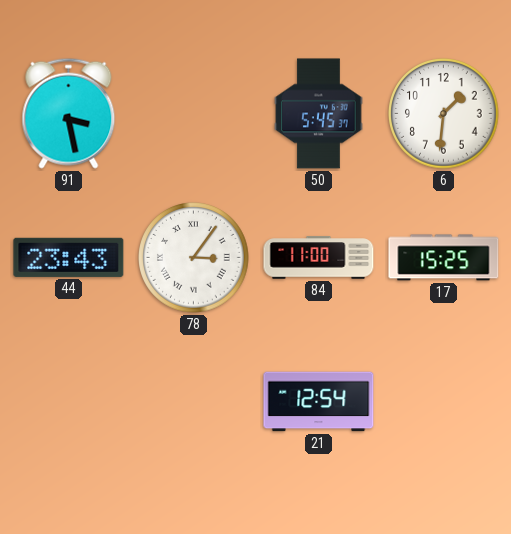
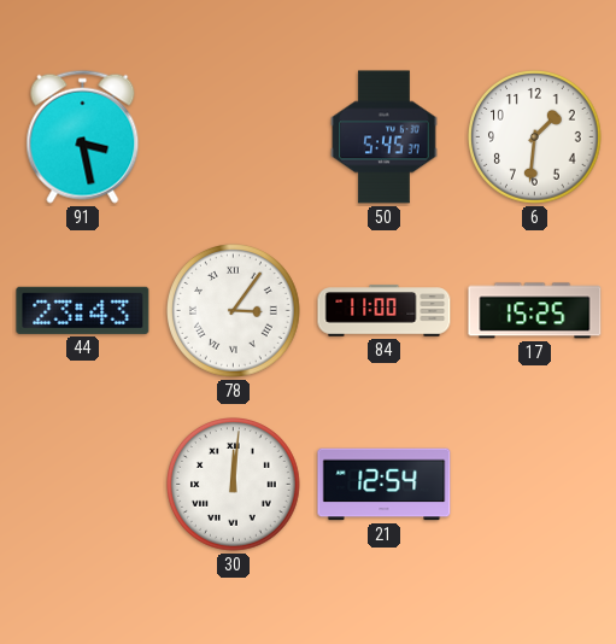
30: none -> 12:01
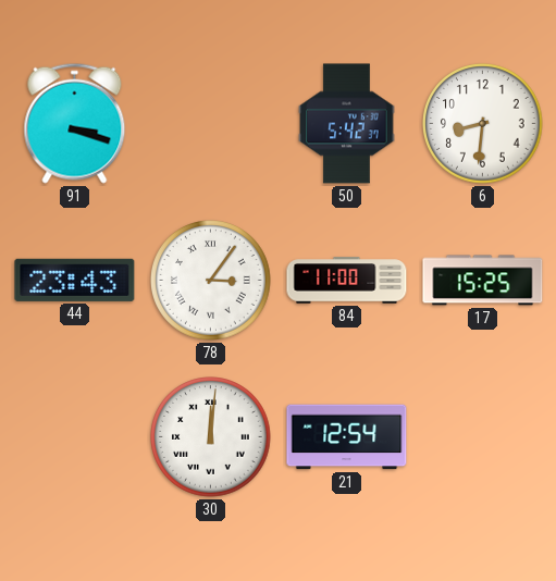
91: 3:28 -> 3:18
50: 5:45 -> 5:42
6: 1:31 -> 8:31
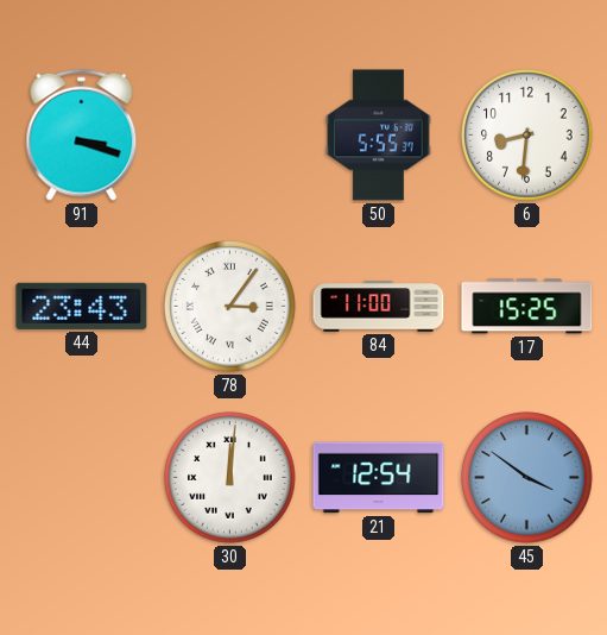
50: 5:42 -> 5:55
45: none -> 3:51
